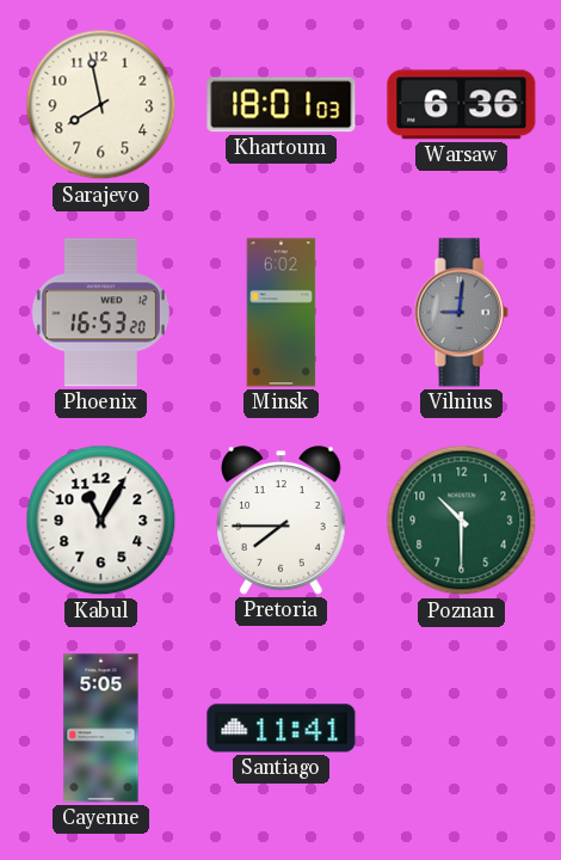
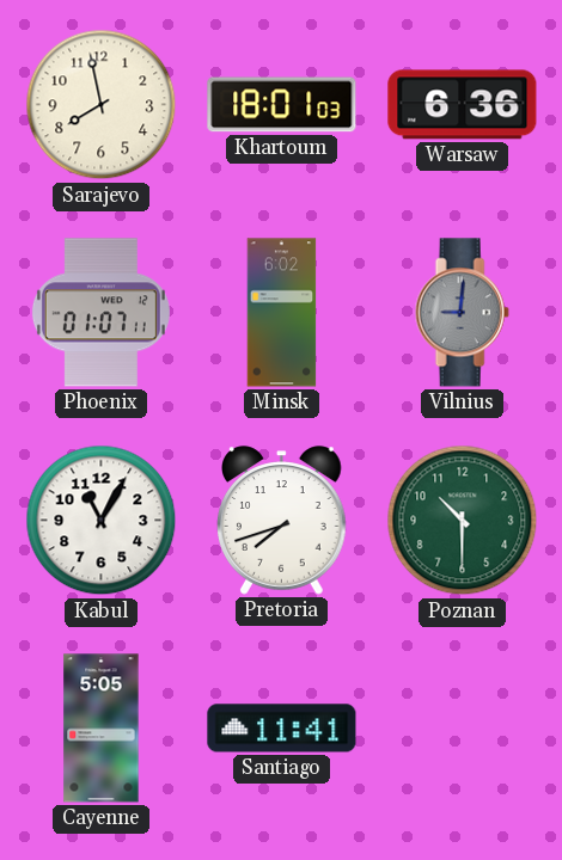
Phoenix: 16:53 -> 01:07
Pretoria: 7:45 -> 7:42
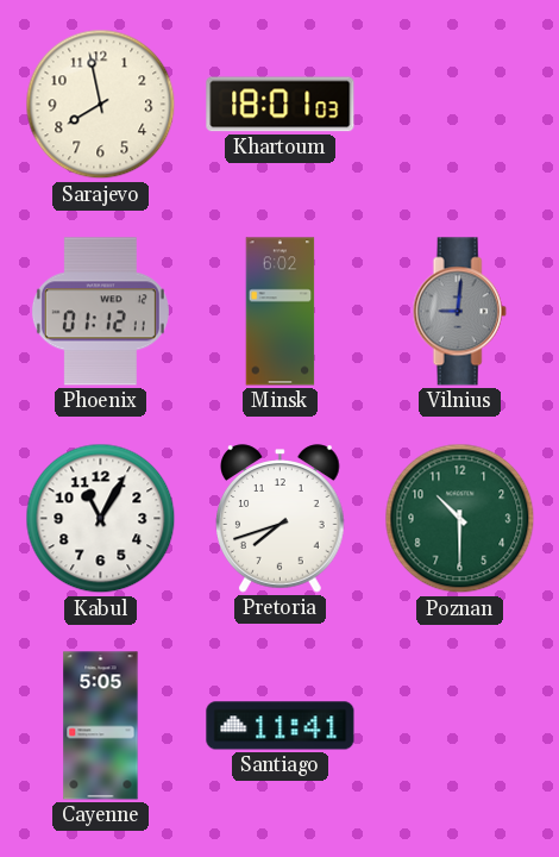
Warsaw: 6:36 -> none
Phoenix: 01:07 -> 01:12
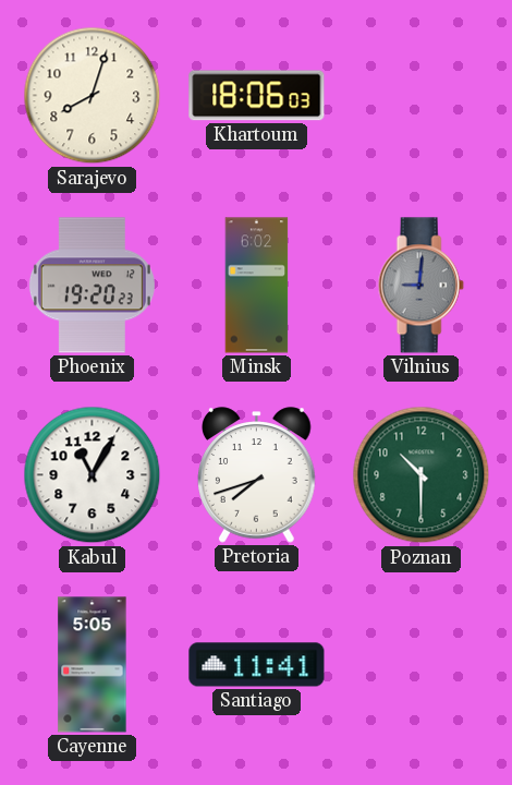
Sarajevo: 7:58 -> 8:03
Khartoum: 18:01 -> 18:06
Phoenix: 01:12 -> 19:20
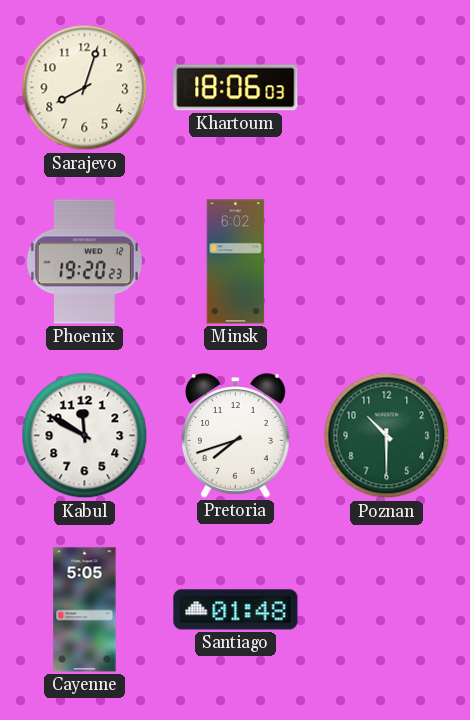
Vilnius: 9:01 -> none
Kabul: 11:05 -> 11:50
Santiago: 11:41 -> 01:48
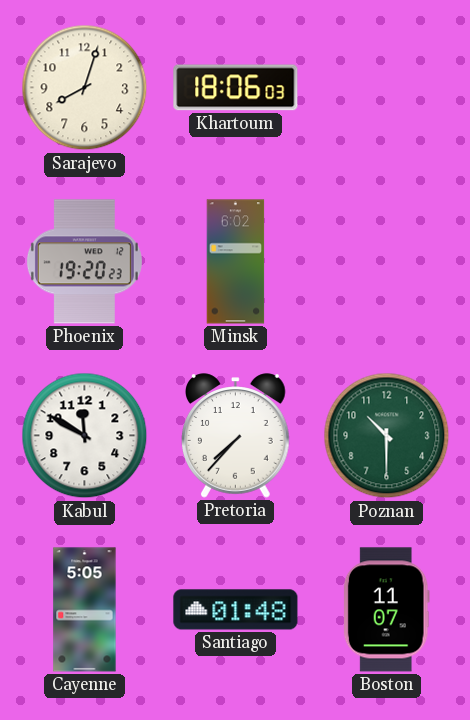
Pretoria: 7:42 -> 7:37
Boston: none -> 11:07
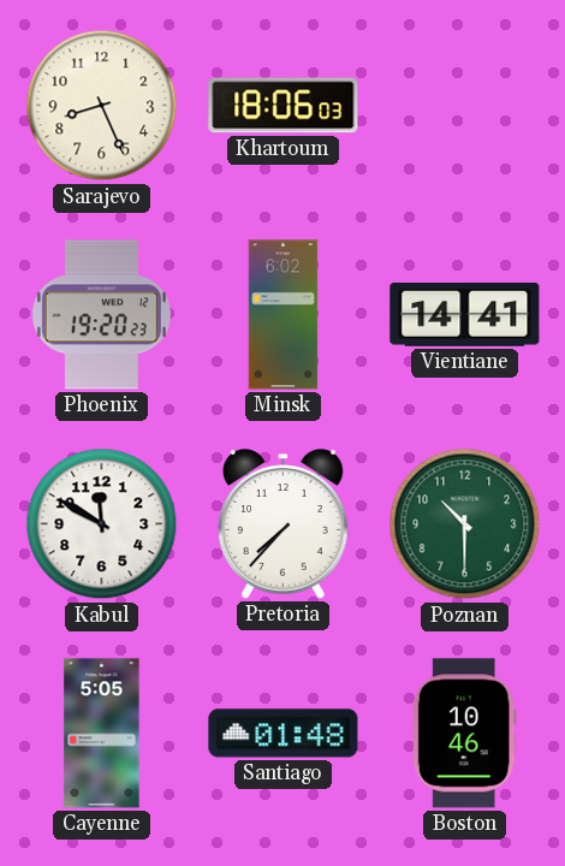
Sarajevo: 8:03 -> 8:26
Vientiane: none -> 14:41
Boston: 11:07 -> 10:46
